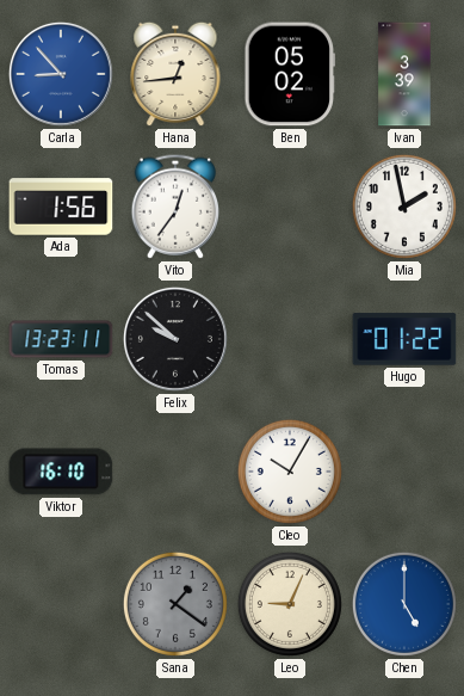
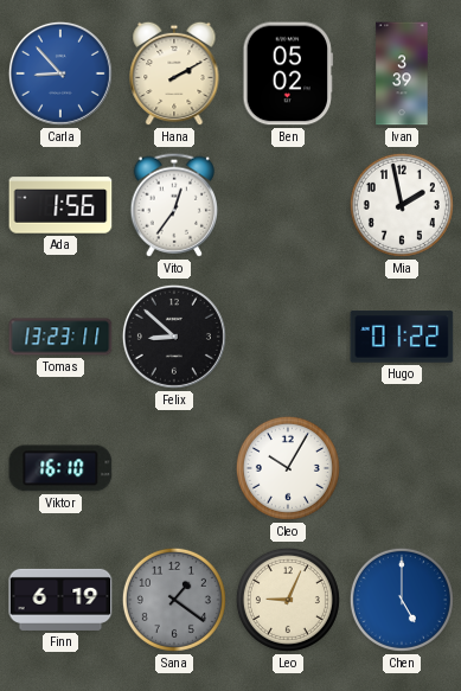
Hana: 12:44 -> 2:10
Felix: 9:52 -> 8:52
Finn: none -> 6:19
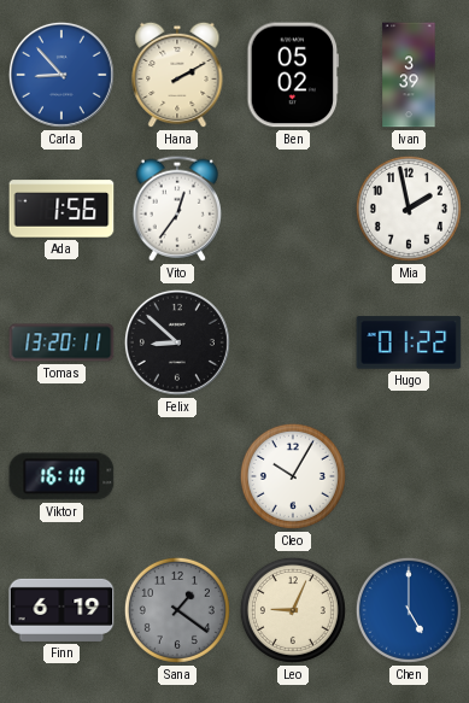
Tomas: 13:23 -> 13:20
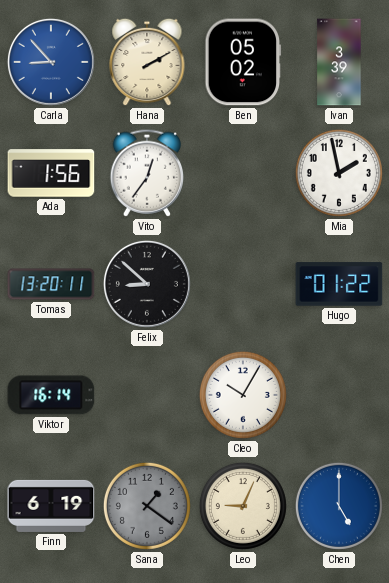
Viktor: 16:10 -> 16:14
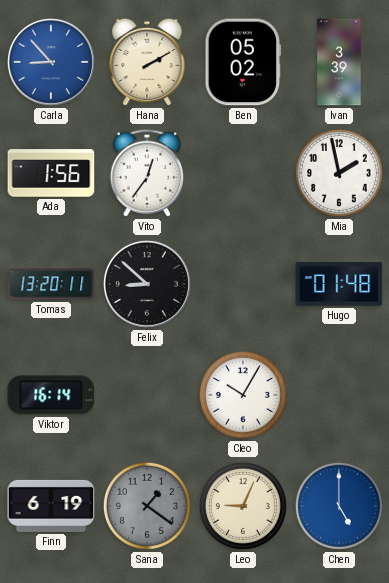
Hugo: 01:22 -> 01:48
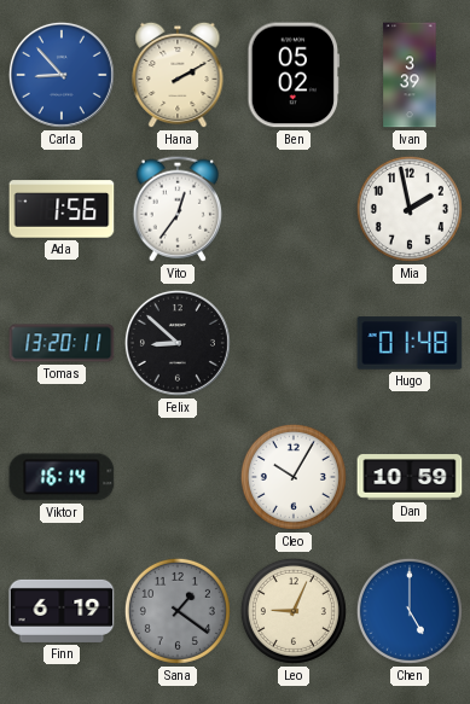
Dan: none -> 10:59
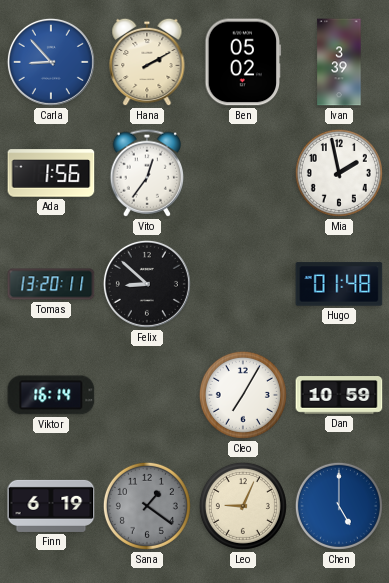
Cleo: 10:05 -> 7:05
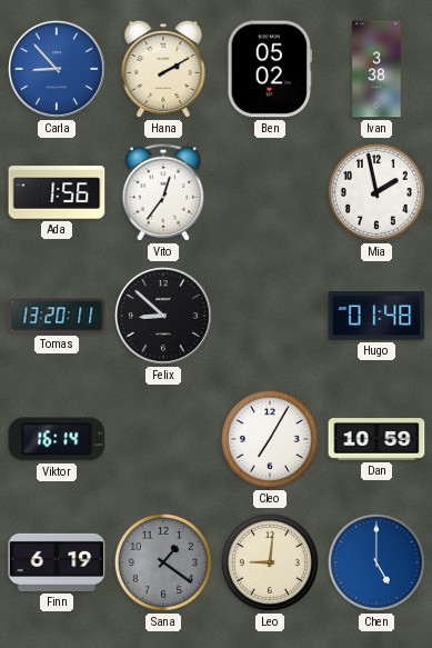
Ivan: 3:39 -> 3:38
Leo: 9:04 -> 9:01
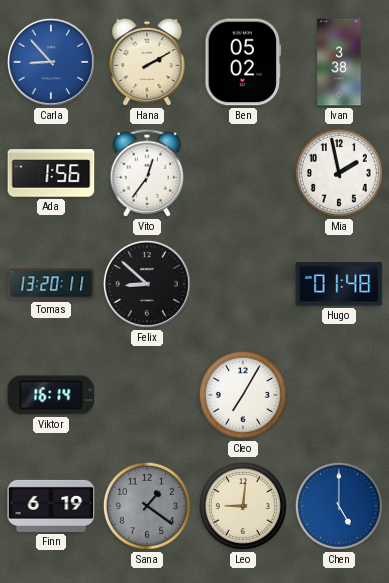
Dan: 10:59 -> none
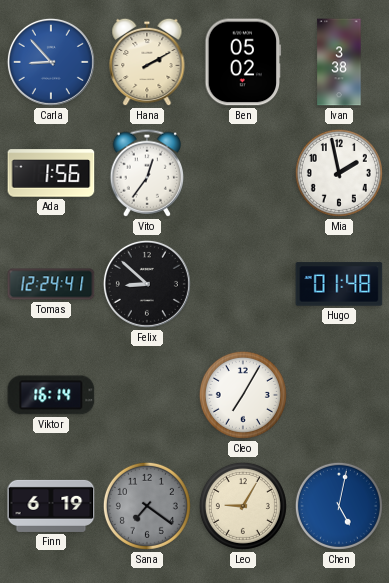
Tomas: 13:20 -> 12:24
Sana: 1:21 -> 7:21
Leo: 9:01 -> 9:05
Chen: 5:00 -> 5:02
